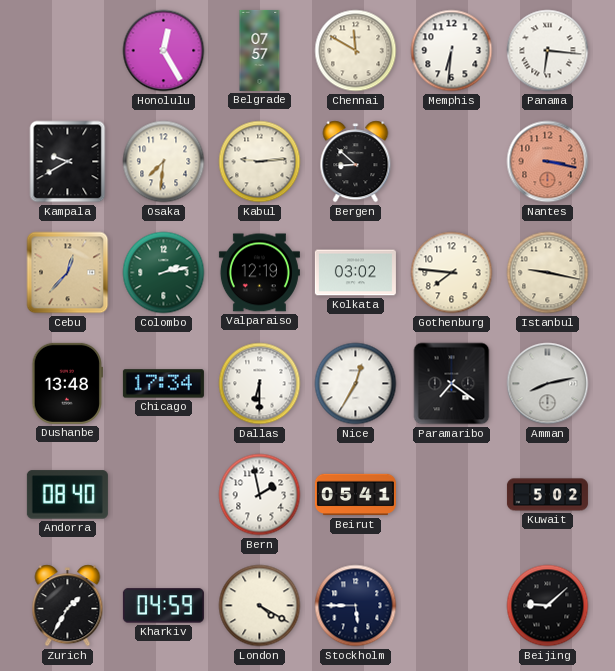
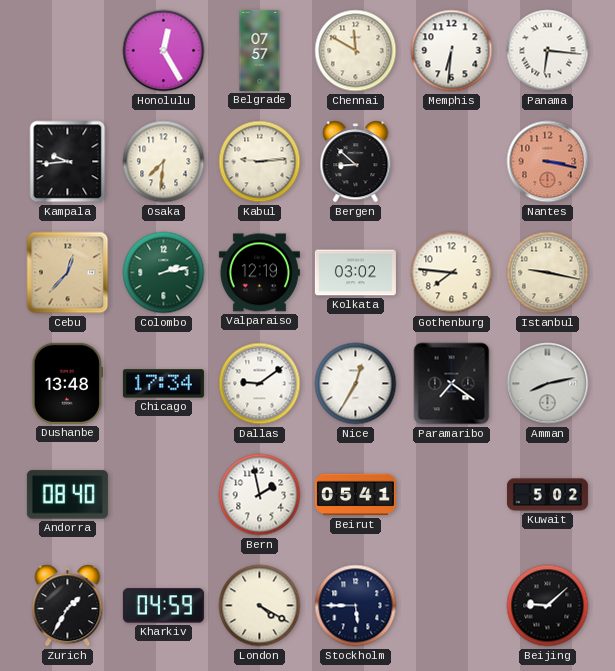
Kampala: 9:40 -> 9:44
Dallas: 6:30 -> 9:09
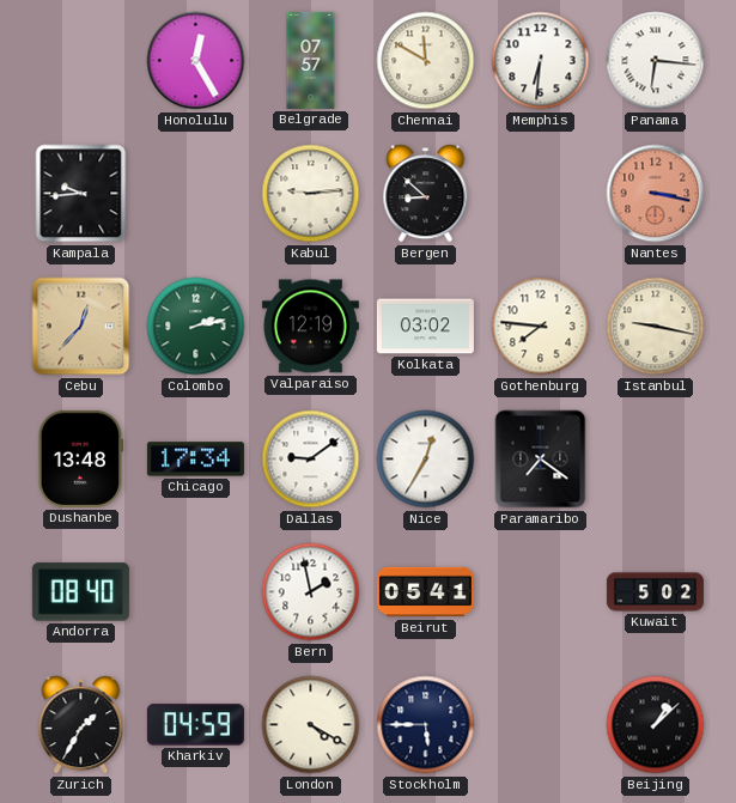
Osaka: 7:31 -> none
Amman: 8:13 -> none
Beijing: 9:08 -> 1:08
